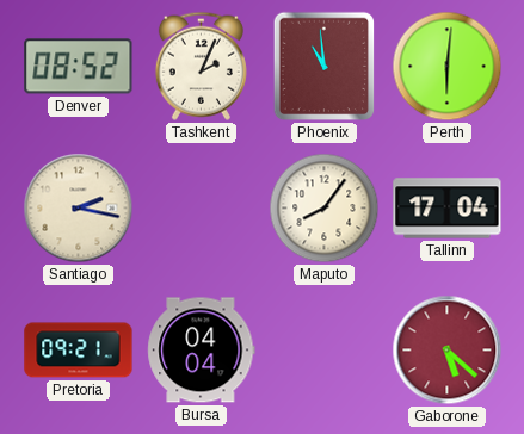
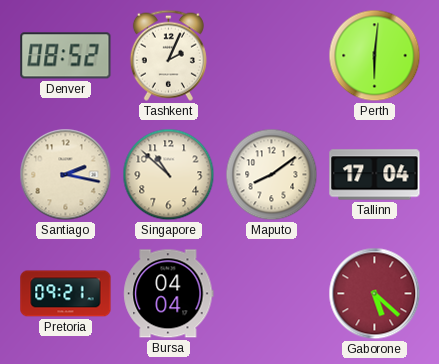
Phoenix: 10:59 -> none
Singapore: none -> 10:52
Maputo: 8:06 -> 8:09
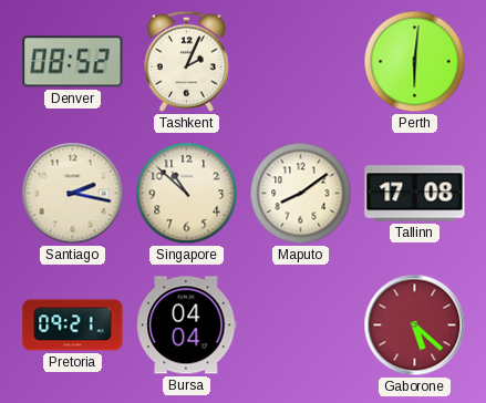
Tallinn: 17:04 -> 17:08
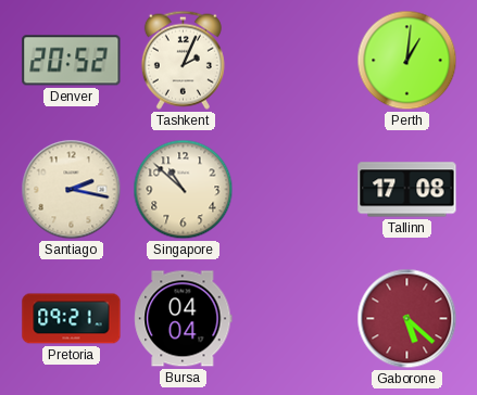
Denver: 08:52 -> 20:52
Perth: 6:01 -> 1:01
Maputo: 8:09 -> none
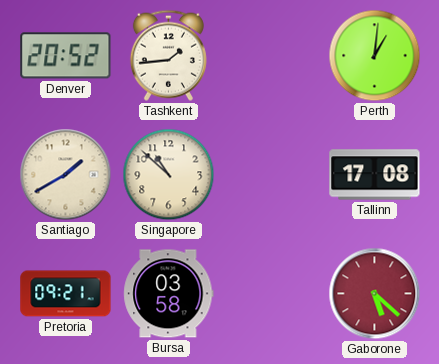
Tashkent: 2:04 -> 1:44
Santiago: 2:17 -> 1:40
Bursa: 04:04 -> 03:58
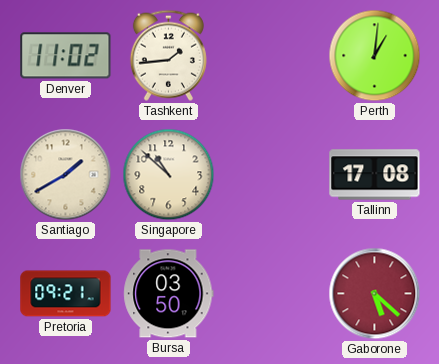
Denver: 20:52 -> 11:02
Bursa: 03:58 -> 03:50
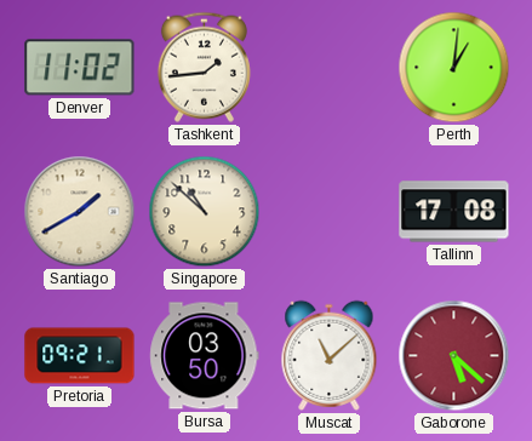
Muscat: none -> 11:08
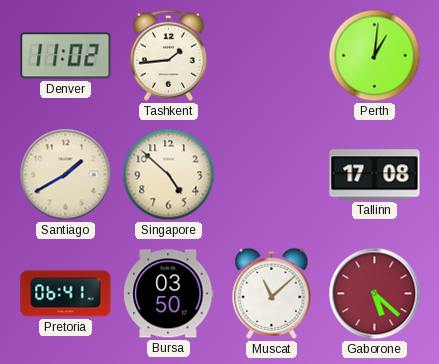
Singapore: 10:52 -> 4:52
Pretoria: 09:21 -> 06:41
